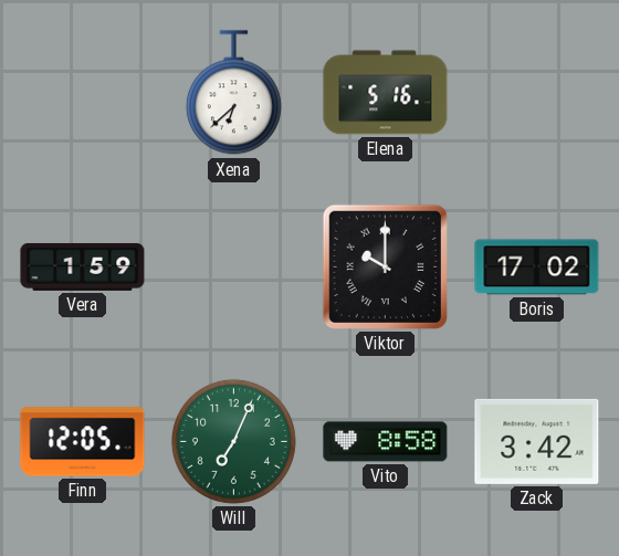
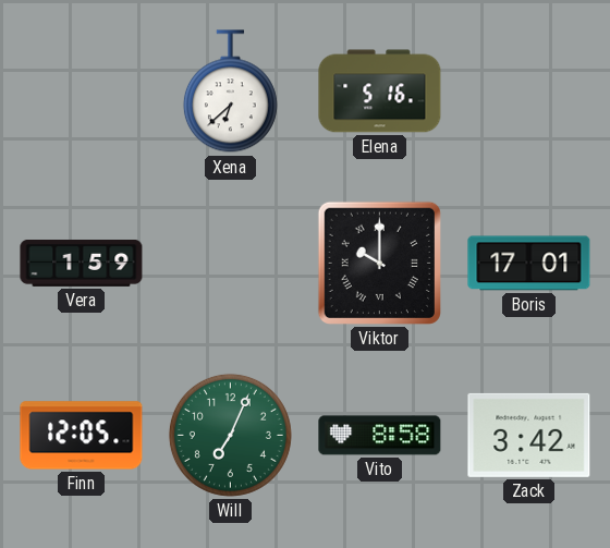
Boris: 17:02 -> 17:01
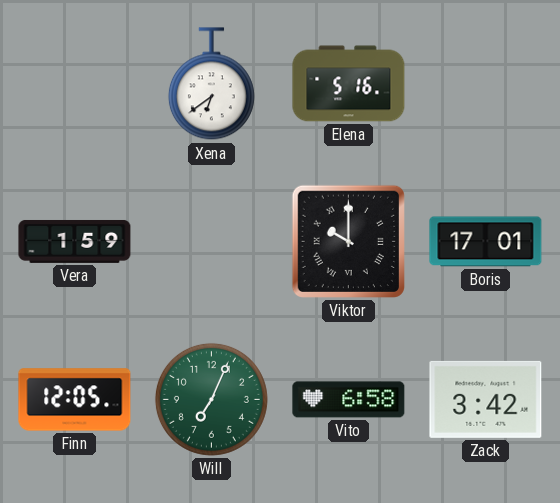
Xena: 6:38 -> 6:39
Vito: 8:58 -> 6:58
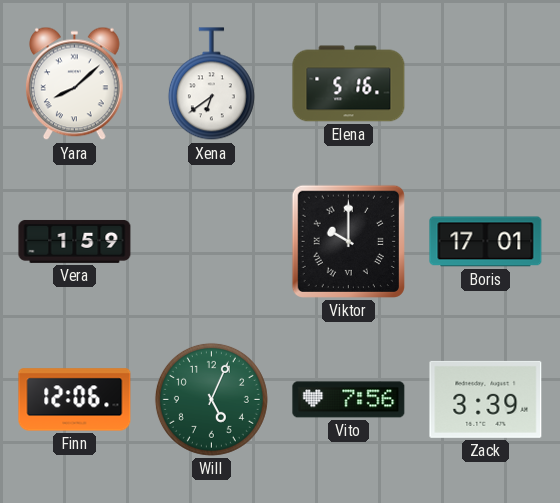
Yara: none -> 8:08
Finn: 12:05 -> 12:06
Will: 7:04 -> 5:04
Vito: 6:58 -> 7:56
Zack: 3:42 -> 3:39
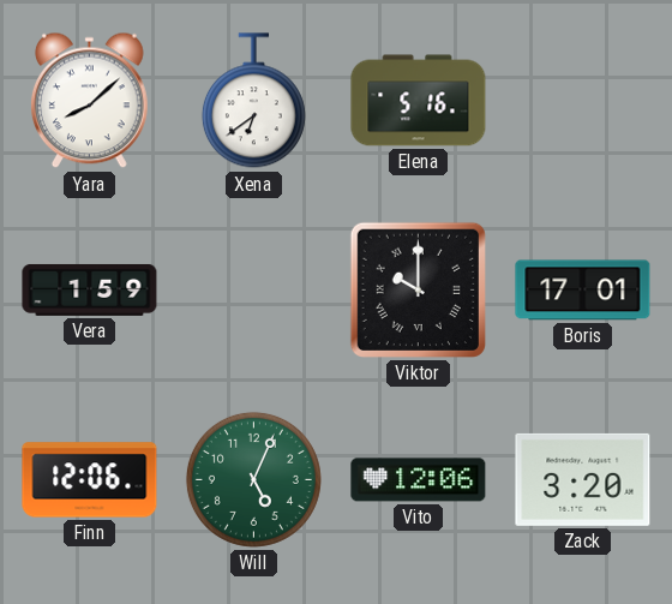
Vito: 7:56 -> 12:06
Zack: 3:39 -> 3:20
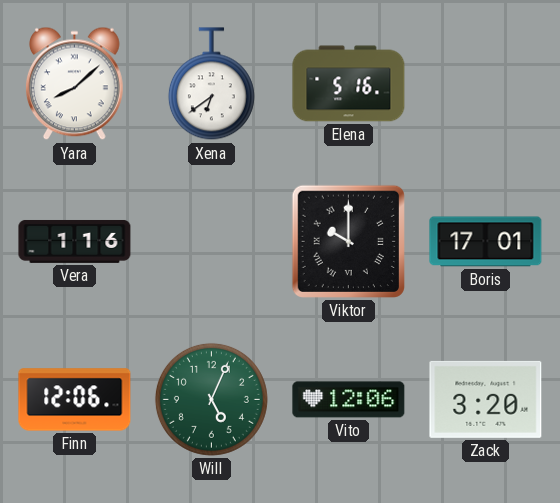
Vera: 1:59 -> 1:16
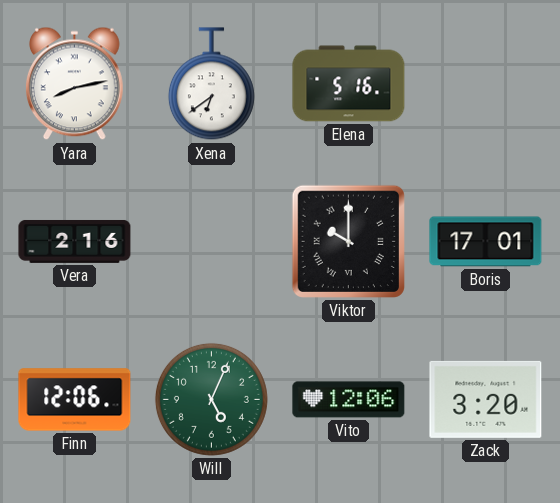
Yara: 8:08 -> 8:13
Vera: 1:16 -> 2:16
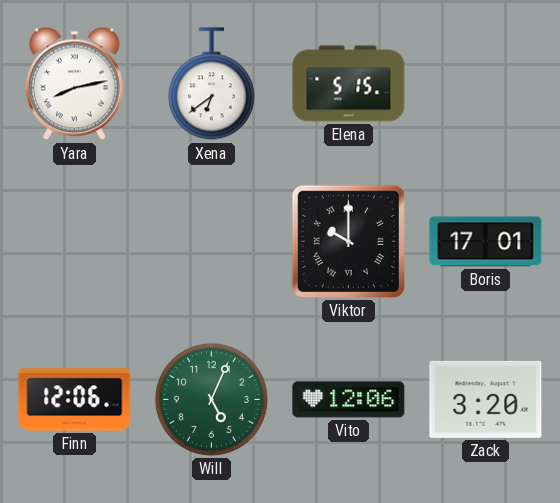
Elena: 5:16 -> 5:15
Vera: 2:16 -> none
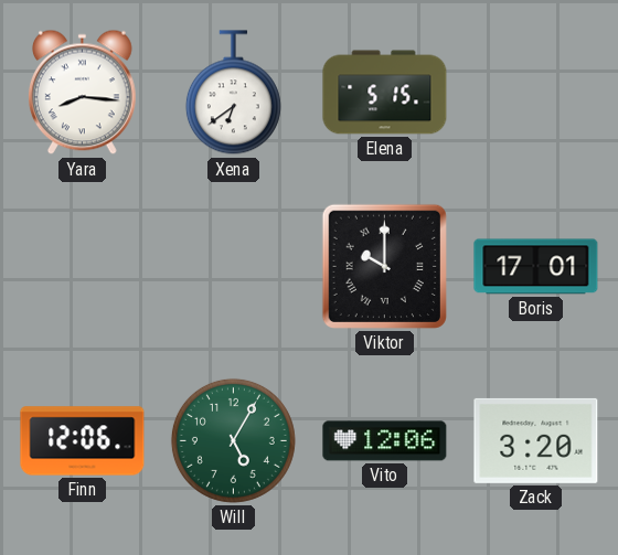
Yara: 8:13 -> 8:16
Will: 5:04 -> 5:05
